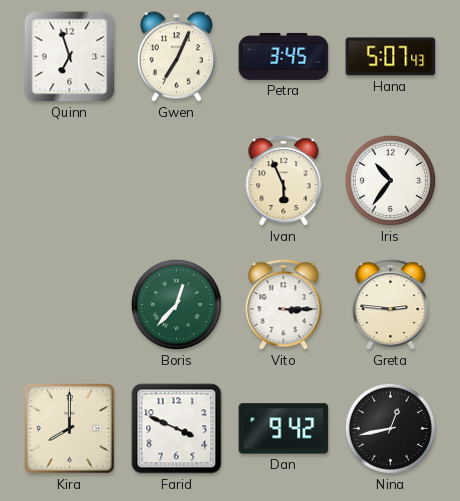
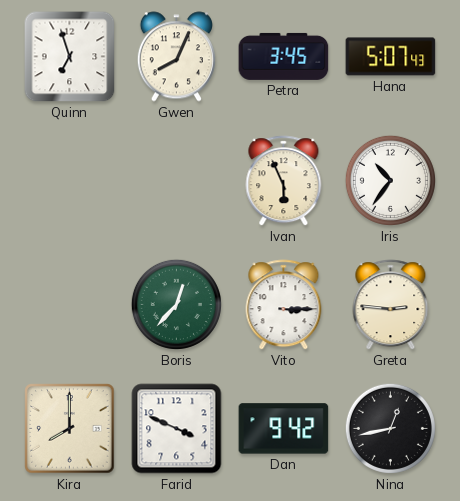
Gwen: 7:04 -> 8:04
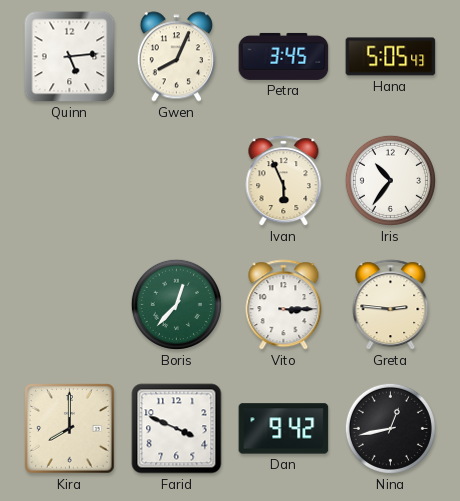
Quinn: 6:57 -> 5:14
Hana: 5:07 -> 5:05
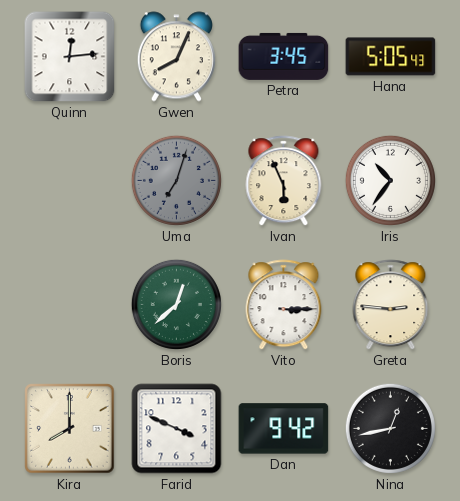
Quinn: 5:14 -> 12:14
Uma: none -> 7:03
Boris: 12:37 -> 12:38
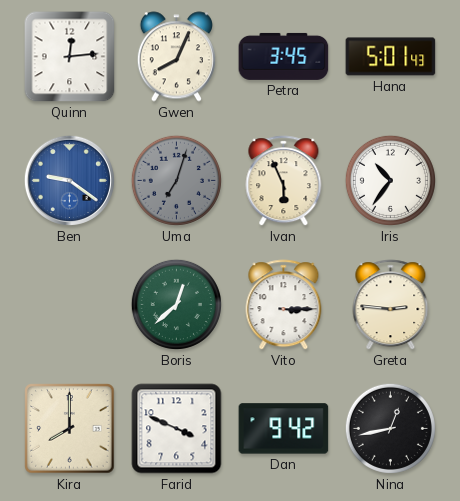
Hana: 5:05 -> 5:01
Ben: none -> 9:21
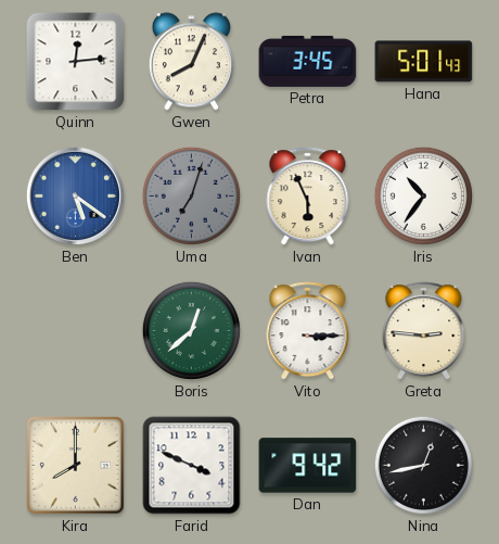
Ben: 9:21 -> 5:21
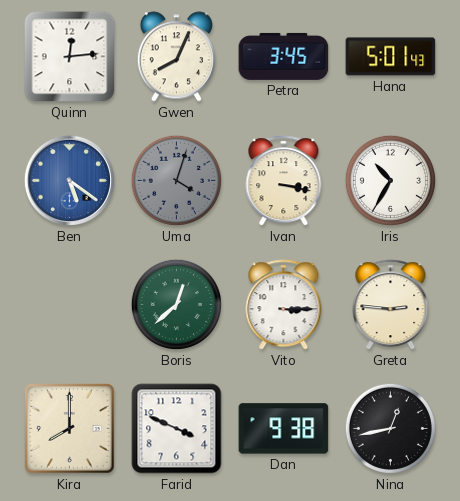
Uma: 7:03 -> 4:03
Ivan: 5:56 -> 3:17
Iris: 10:36 -> 10:35
Dan: 9:42 -> 9:38
